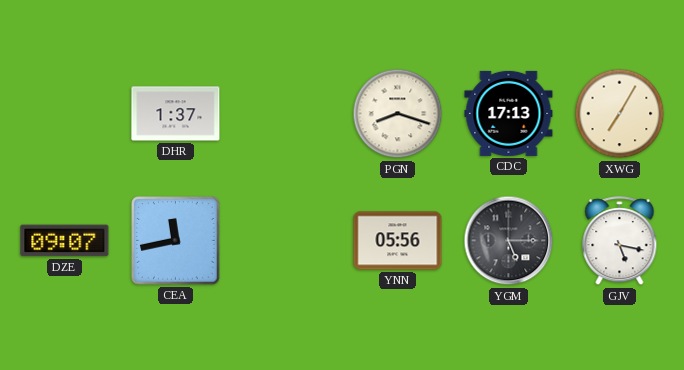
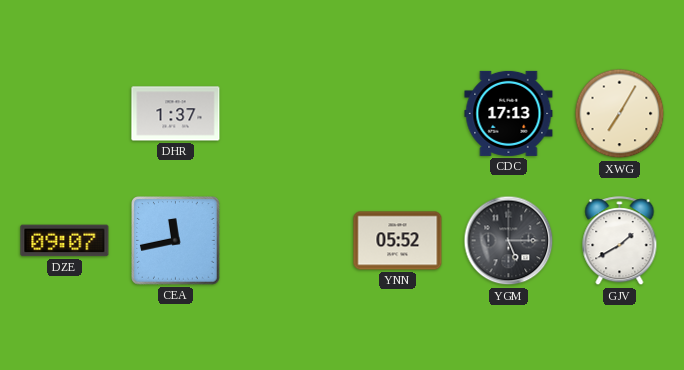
PGN: 8:18 -> none
YNN: 05:56 -> 05:52
GJV: 5:17 -> 1:40
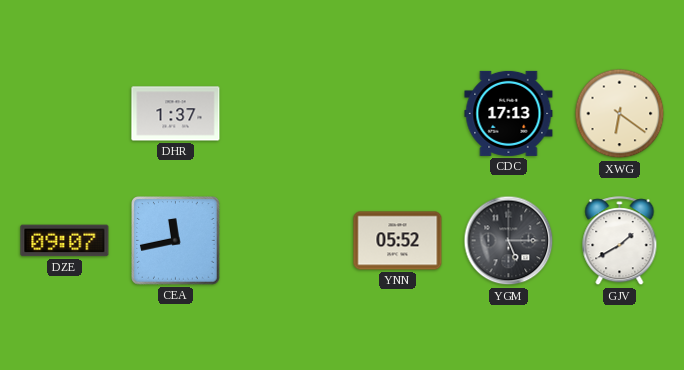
XWG: 7:05 -> 6:21
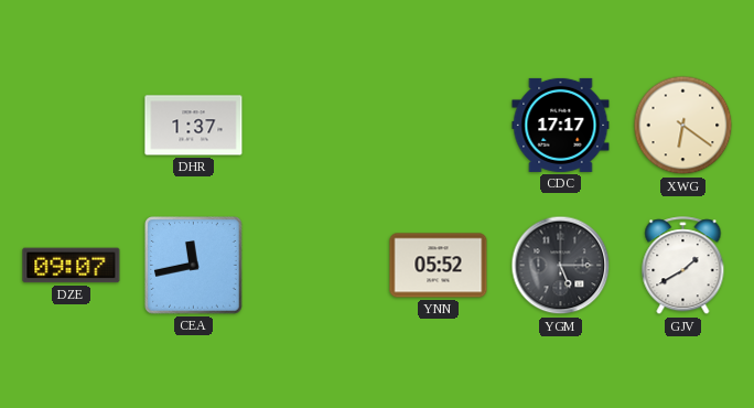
CDC: 17:13 -> 17:17
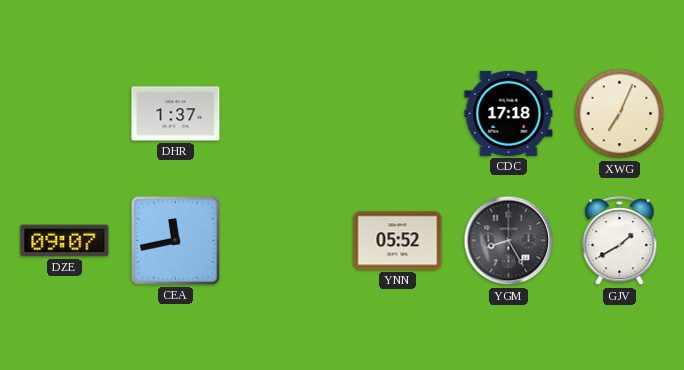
CDC: 17:17 -> 17:18
XWG: 6:21 -> 7:04
YGM: 5:15 -> 8:25
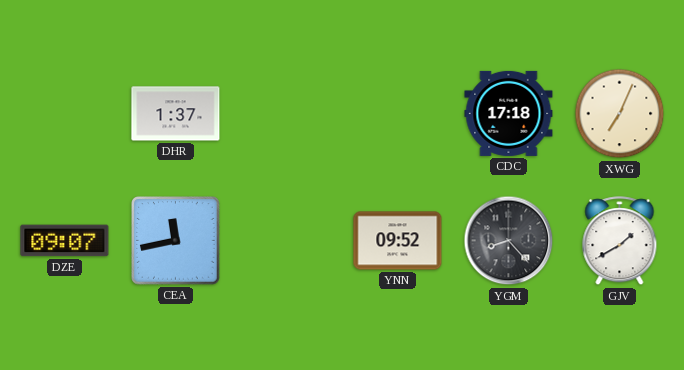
YNN: 05:52 -> 09:52
YGM: 8:25 -> 8:23
